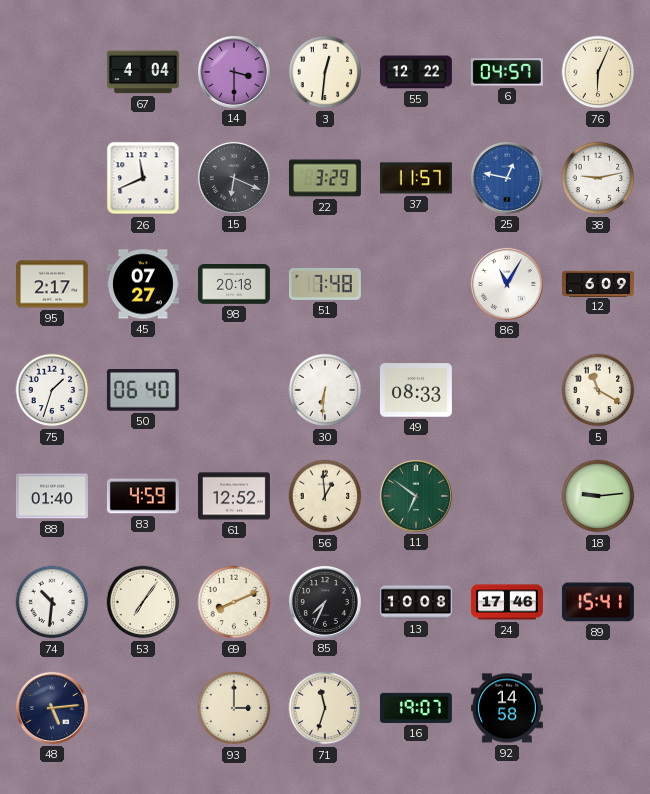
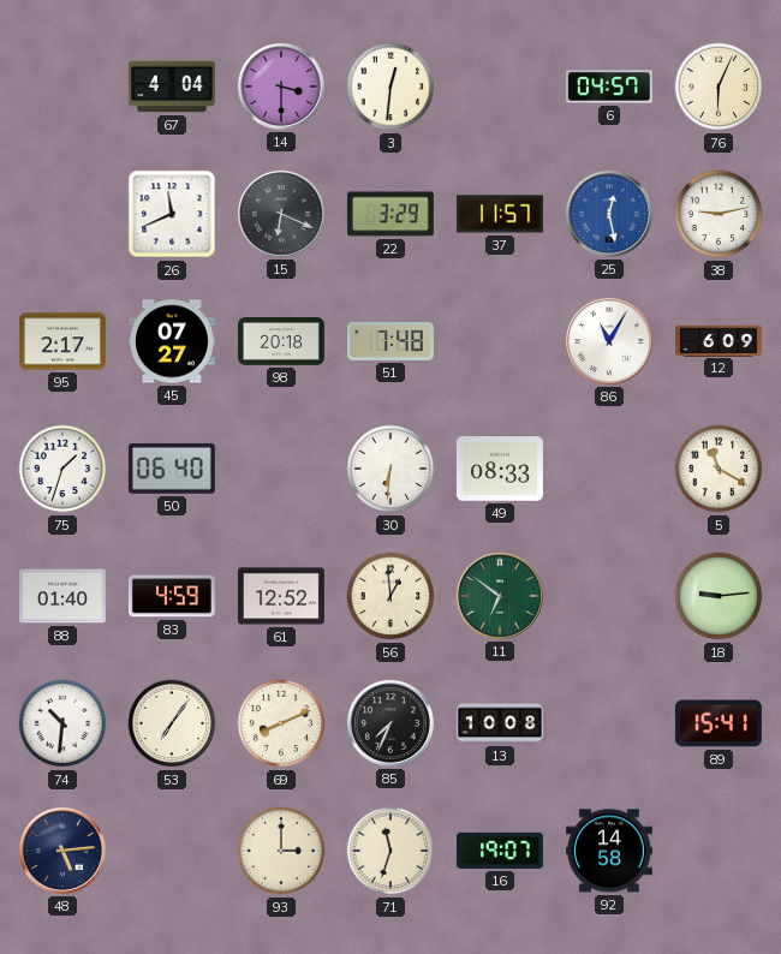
55: 12:22 -> none
25: 12:47 -> 12:28
24: 17:46 -> none
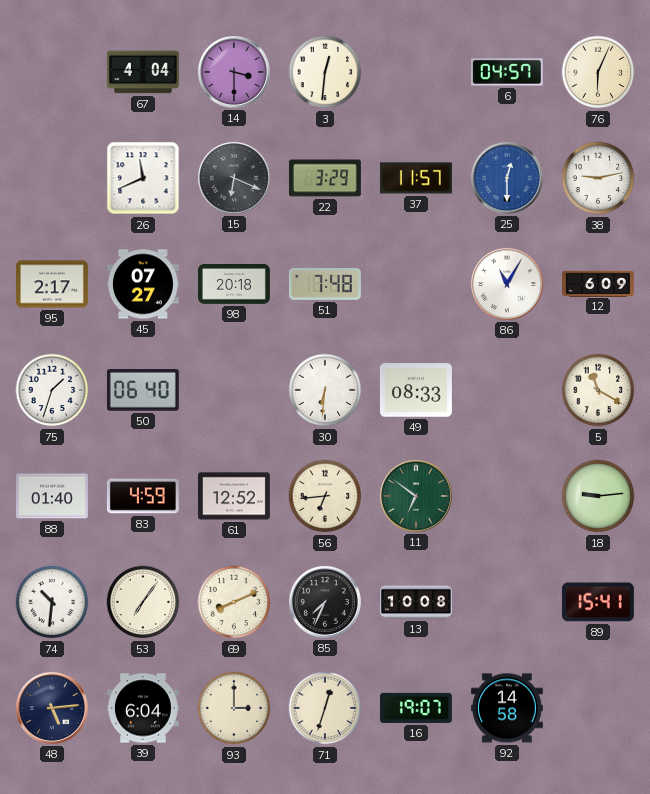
25: 12:28 -> 12:30
56: 12:59 -> 6:44
39: none -> 6:04
71: 11:33 -> 12:33
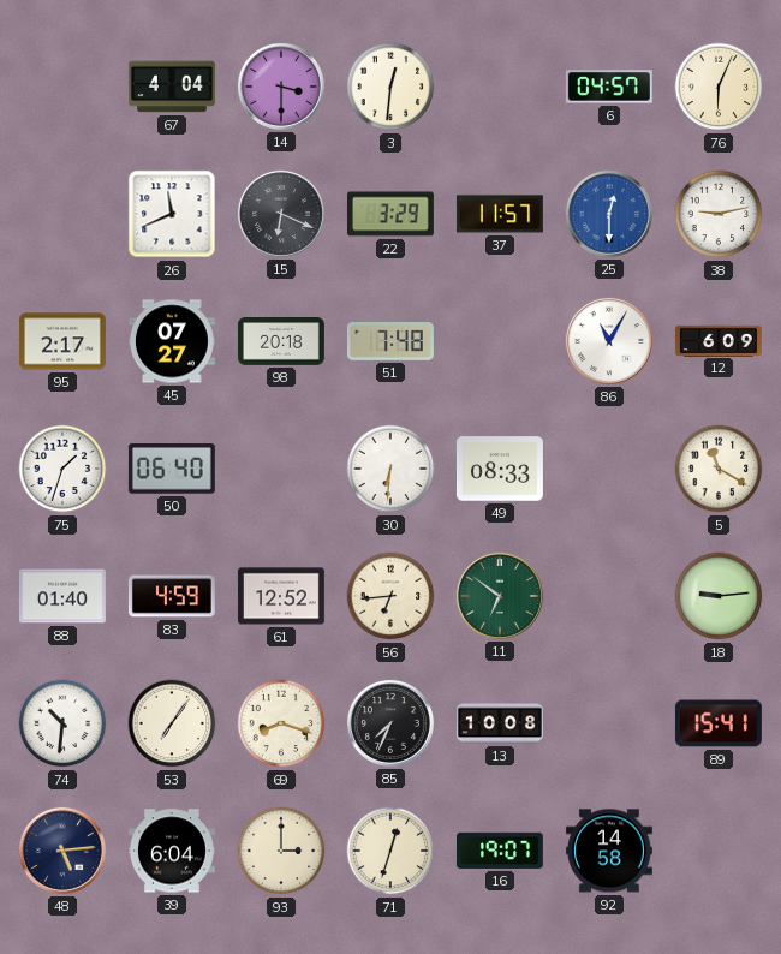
69: 8:11 -> 8:18
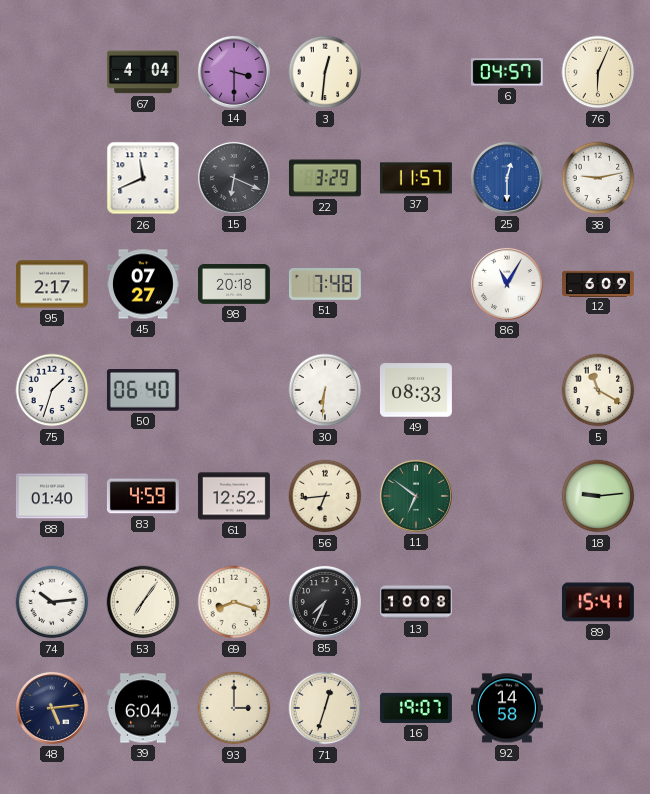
74: 10:31 -> 10:14
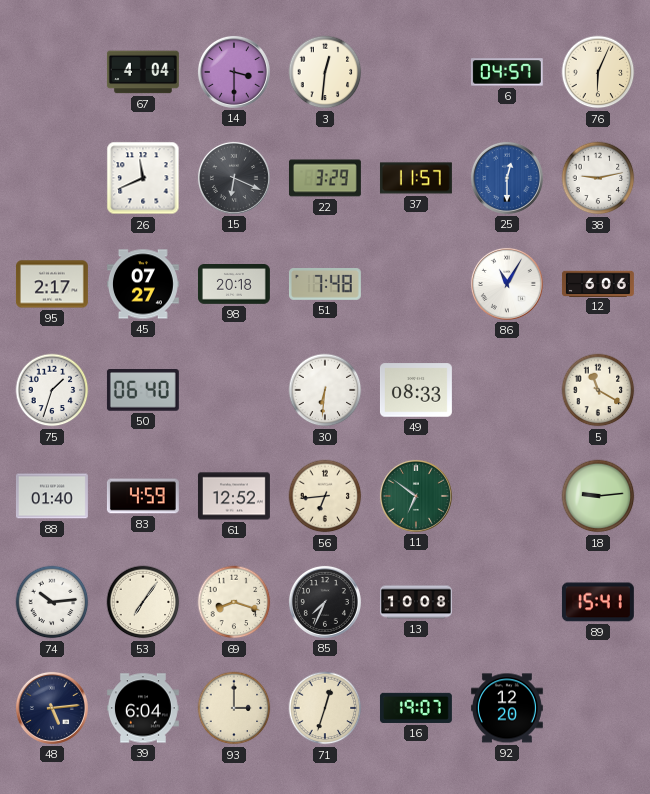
12: 6:09 -> 6:06
92: 14:58 -> 12:20
